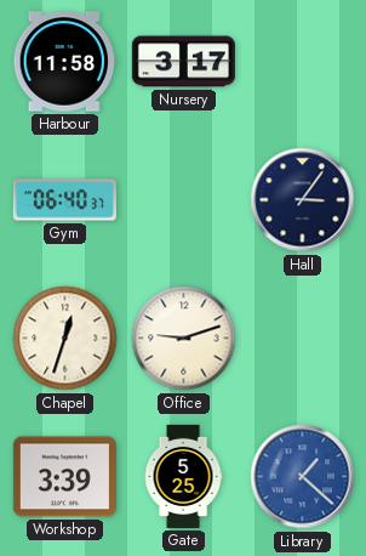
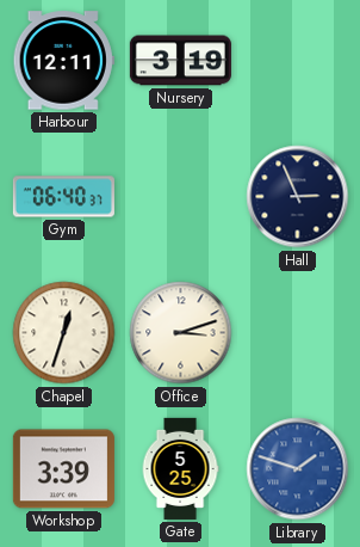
Harbour: 11:58 -> 12:11
Nursery: 3:17 -> 3:19
Hall: 3:06 -> 2:56
Office: 9:12 -> 3:12
Library: 1:22 -> 1:48
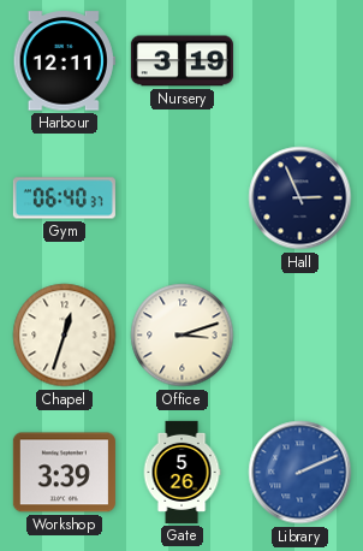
Gate: 5:25 -> 5:26
Library: 1:48 -> 2:11
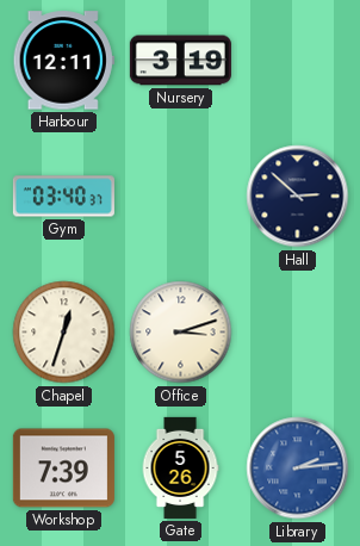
Gym: 06:40 -> 03:40
Hall: 2:56 -> 2:52
Workshop: 3:39 -> 7:39
Library: 2:11 -> 2:14
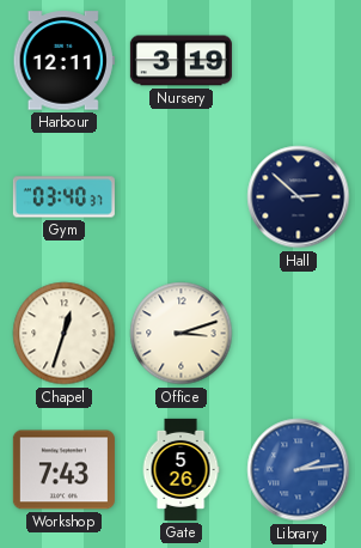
Workshop: 7:39 -> 7:43
